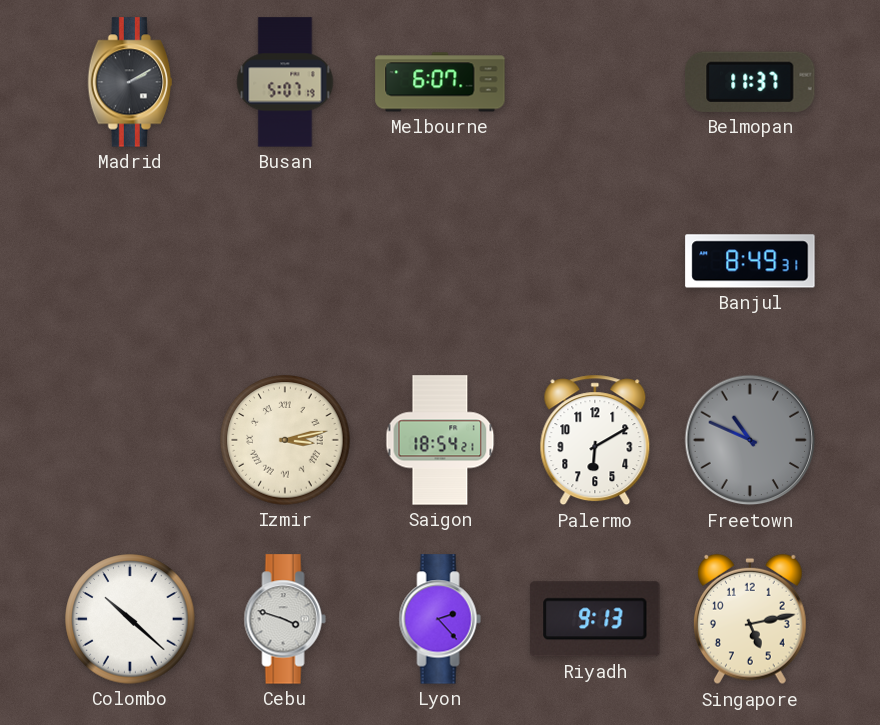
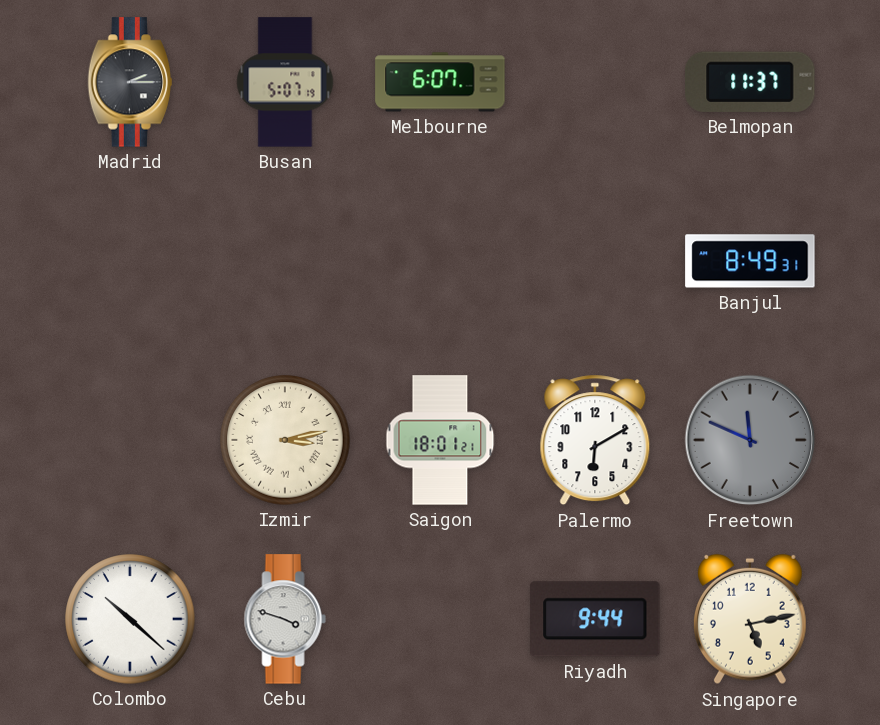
Madrid: 2:10 -> 2:15
Saigon: 18:54 -> 18:01
Freetown: 10:49 -> 11:49
Lyon: 2:23 -> none
Riyadh: 9:13 -> 9:44
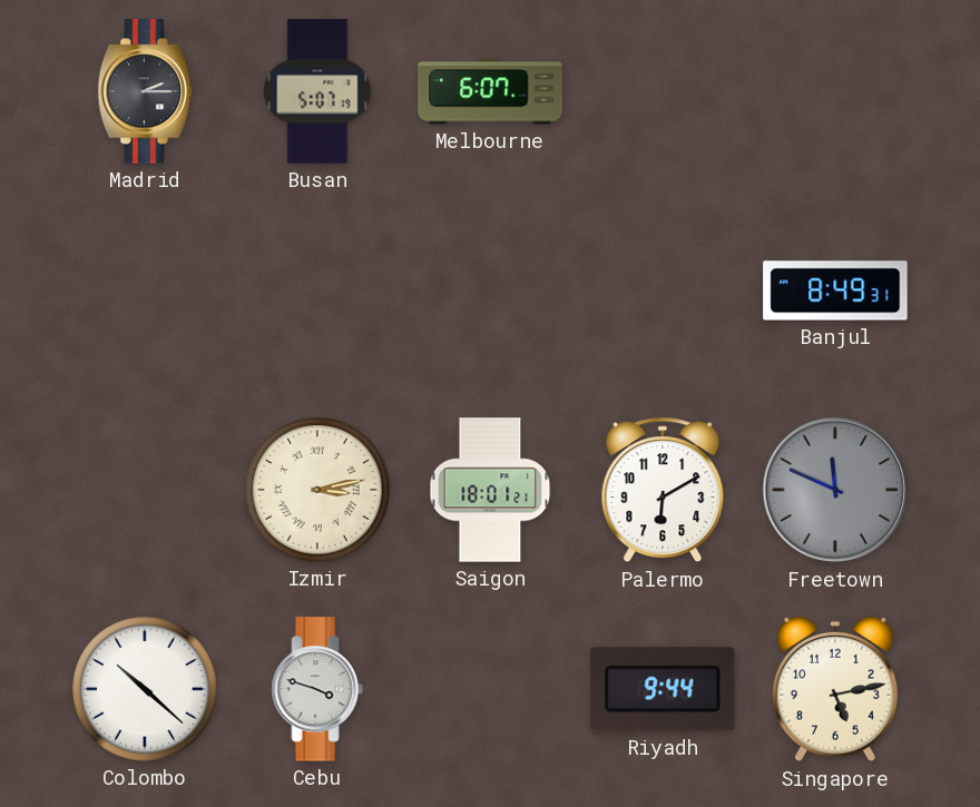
Belmopan: 11:37 -> none
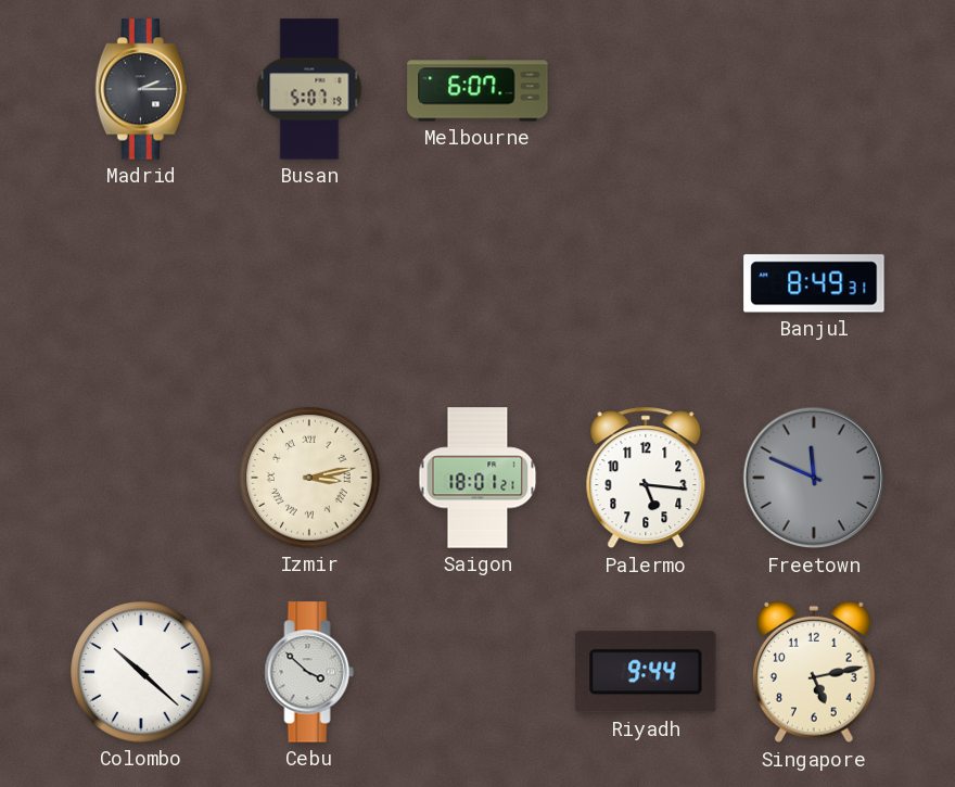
Palermo: 6:10 -> 5:16
Cebu: 3:48 -> 3:52
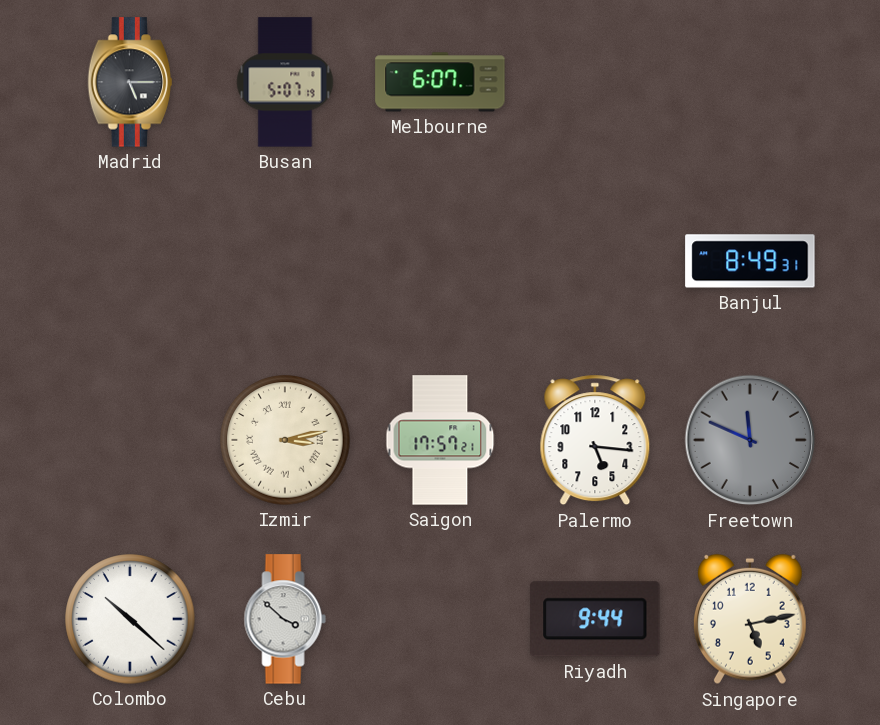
Madrid: 2:15 -> 5:15
Saigon: 18:01 -> 17:57
